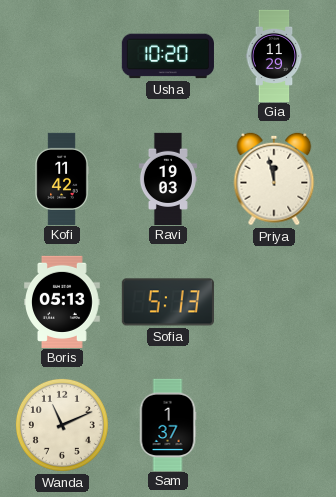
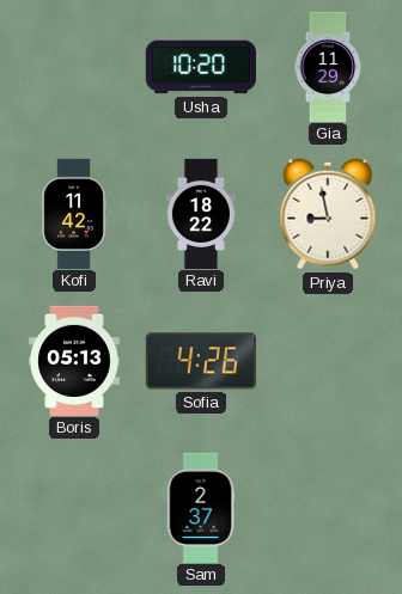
Ravi: 19:03 -> 18:22
Priya: 11:58 -> 8:58
Sofia: 5:13 -> 4:26
Wanda: 11:11 -> none
Sam: 1:37 -> 2:37
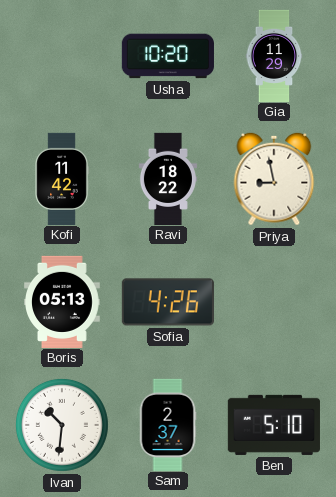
Ivan: none -> 10:31
Ben: none -> 5:10
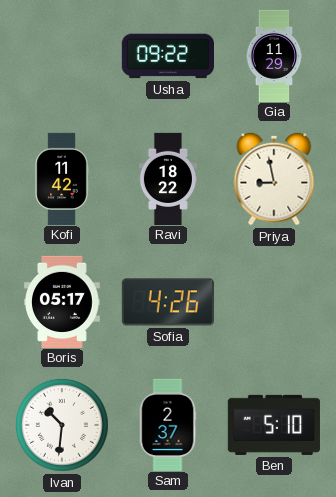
Usha: 10:20 -> 09:22
Boris: 05:13 -> 05:17
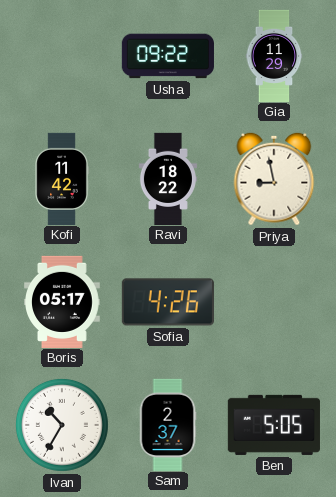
Ivan: 10:31 -> 10:35
Ben: 5:10 -> 5:05
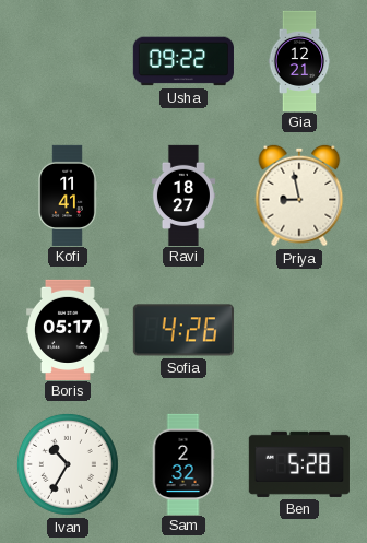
Gia: 11:29 -> 12:21
Kofi: 11:42 -> 11:41
Ravi: 18:22 -> 18:27
Sam: 2:37 -> 2:32
Ben: 5:05 -> 5:28
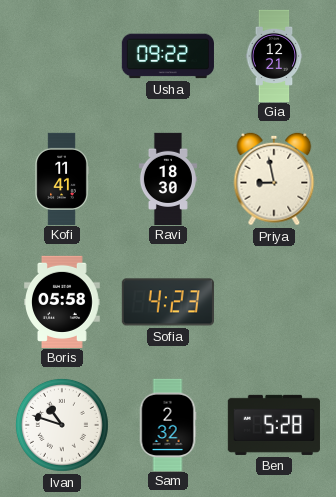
Ravi: 18:27 -> 18:30
Boris: 05:17 -> 05:58
Sofia: 4:26 -> 4:23
Ivan: 10:35 -> 10:48
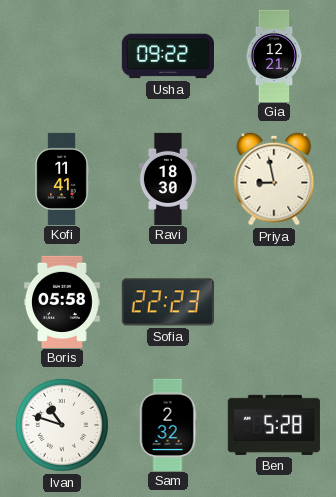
Sofia: 4:23 -> 22:23
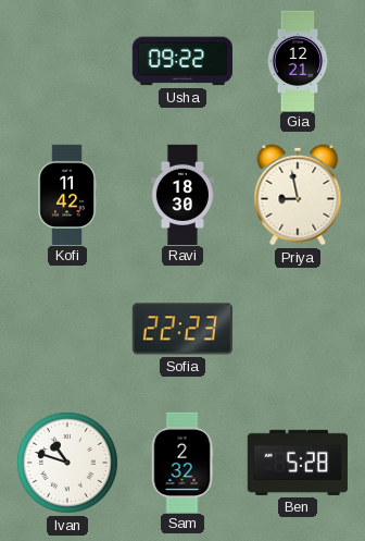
Kofi: 11:41 -> 11:42
Boris: 05:58 -> none
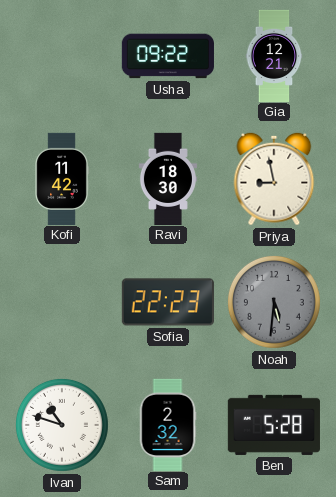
Noah: none -> 5:31
